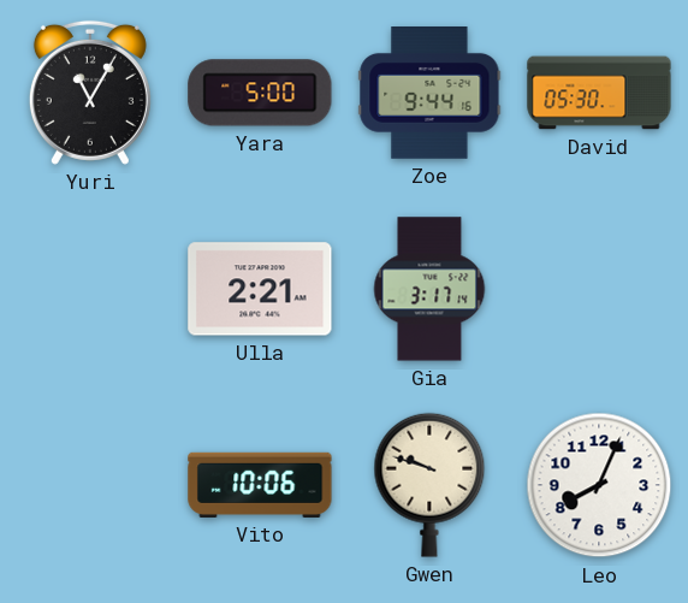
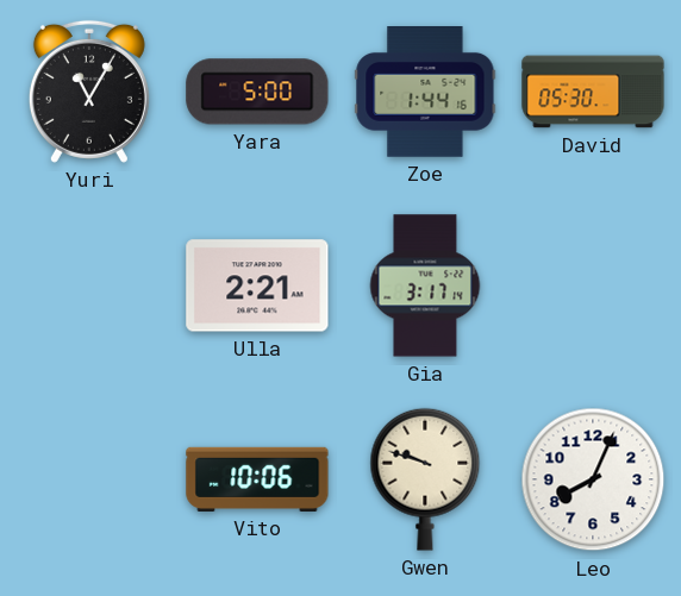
Zoe: 9:44 -> 1:44
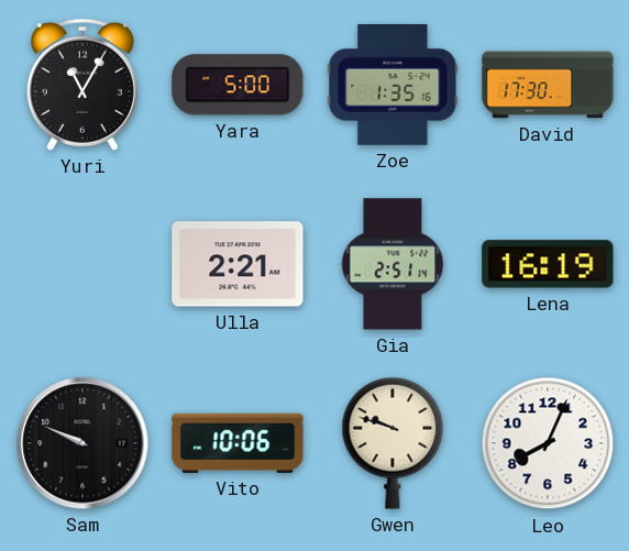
Zoe: 1:44 -> 1:35
David: 05:30 -> 17:30
Gia: 3:17 -> 2:51
Lena: none -> 16:19
Sam: none -> 9:49
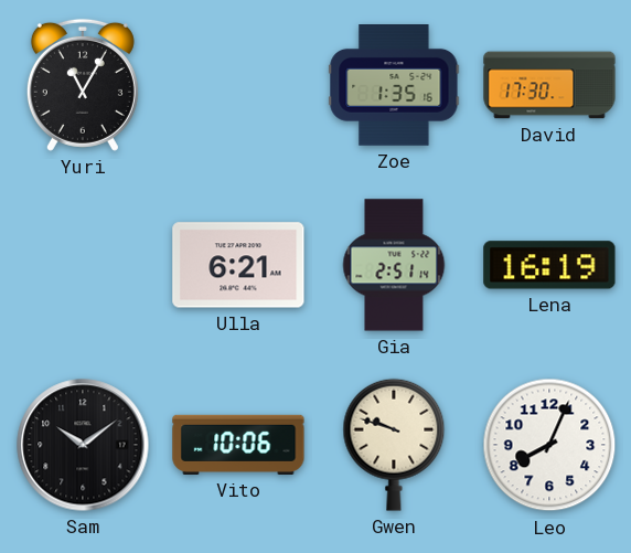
Yara: 5:00 -> none
Ulla: 2:21 -> 6:21
Sam: 9:49 -> 10:09
